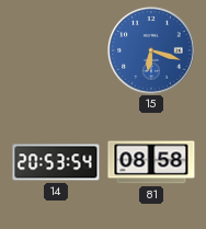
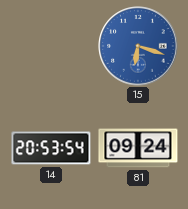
81: 08:58 -> 09:24
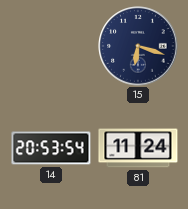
15 dial: blue -> navy
81: 09:24 -> 11:24
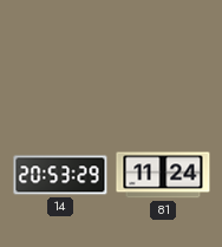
15: 6:18 -> none
14: 20:53:54 -> 20:53:29
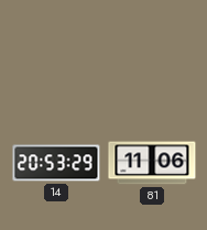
81: 11:24 -> 11:06
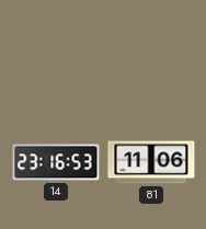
14: 20:53 -> 23:16
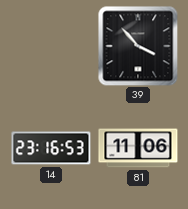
39: none -> 3:53
